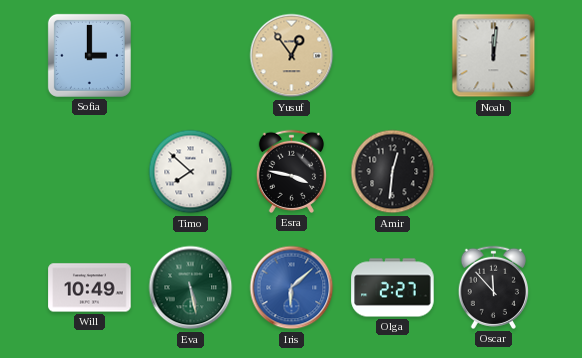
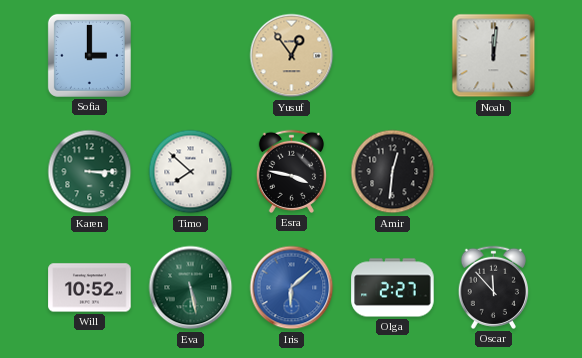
Karen: none -> 3:15
Will: 10:49 -> 10:52
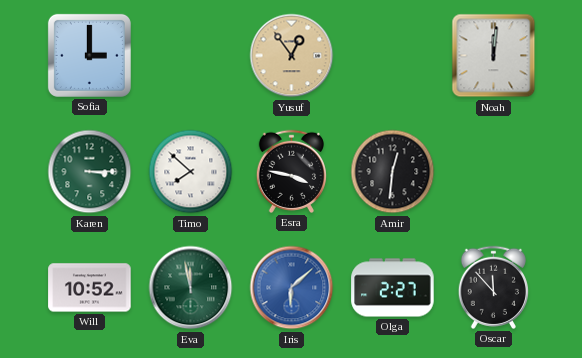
Eva: 5:28 -> 11:58
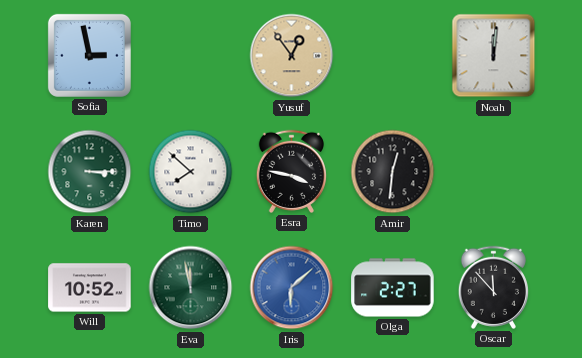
Sofia: 3:00 -> 2:58
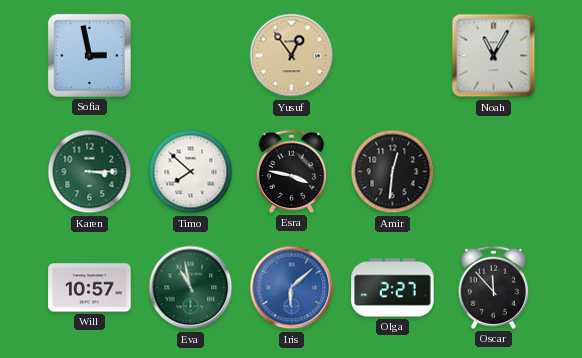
Noah: 12:01 -> 11:05
Will: 10:52 -> 10:57
Eva: 11:58 -> 10:58
